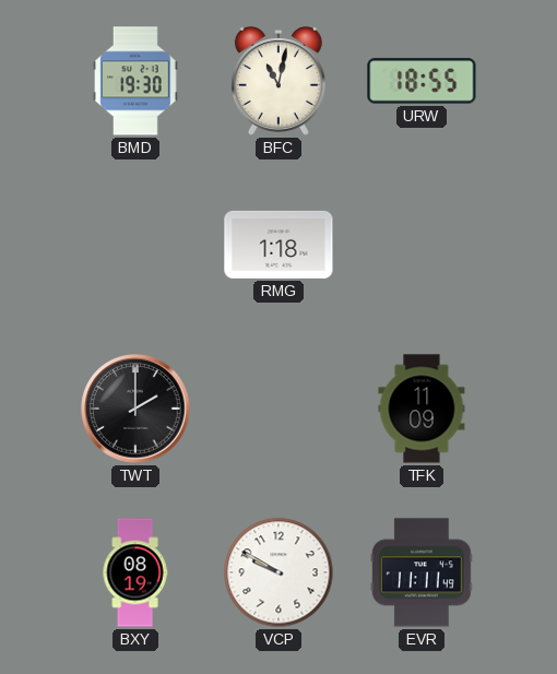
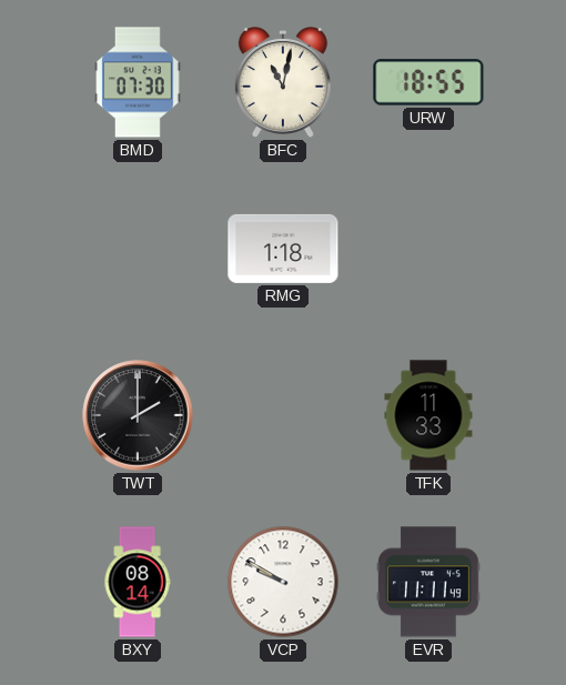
BMD: 19:30 -> 07:30
TFK: 11:09 -> 11:33
BXY: 08:19 -> 08:14
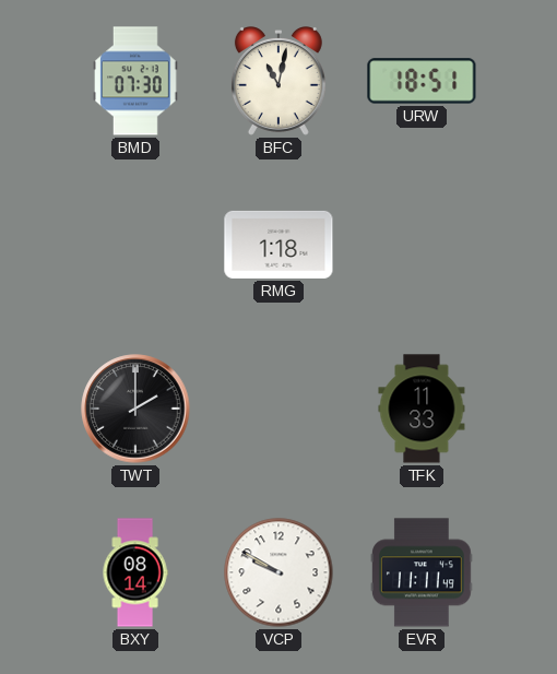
URW: 18:55 -> 18:51
